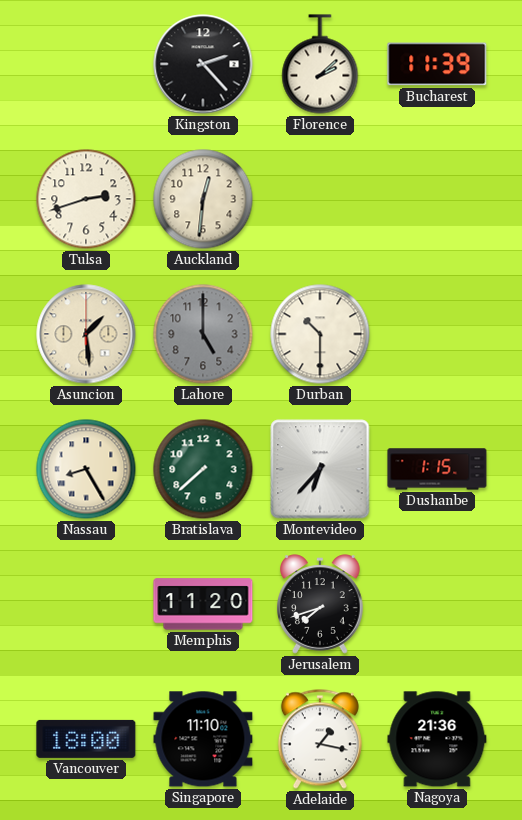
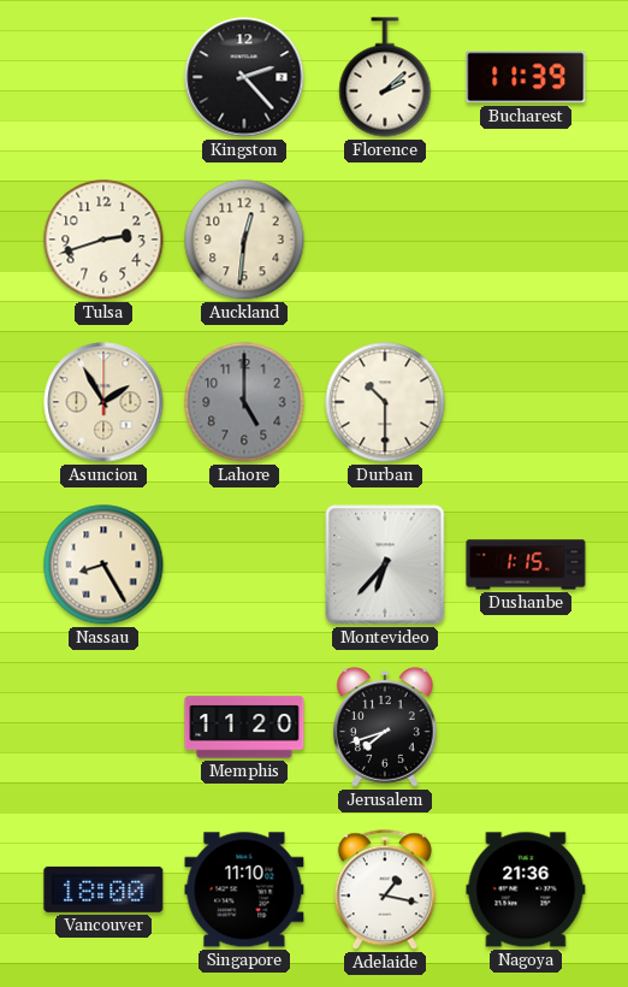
Asuncion: 1:29 -> 1:55
Bratislava: 7:38 -> none
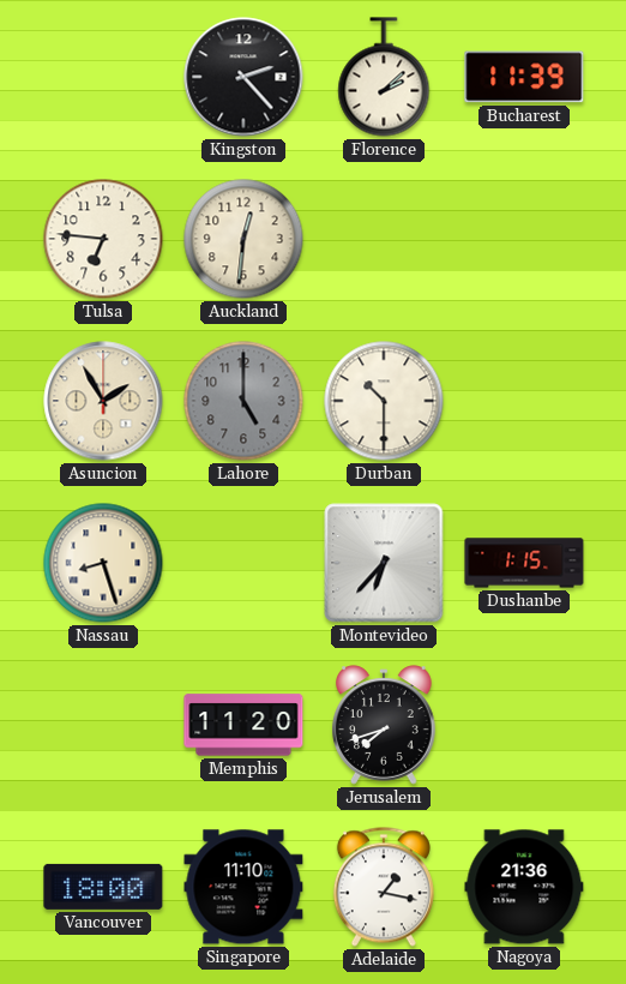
Tulsa: 2:42 -> 6:46
Nassau: 8:25 -> 8:27
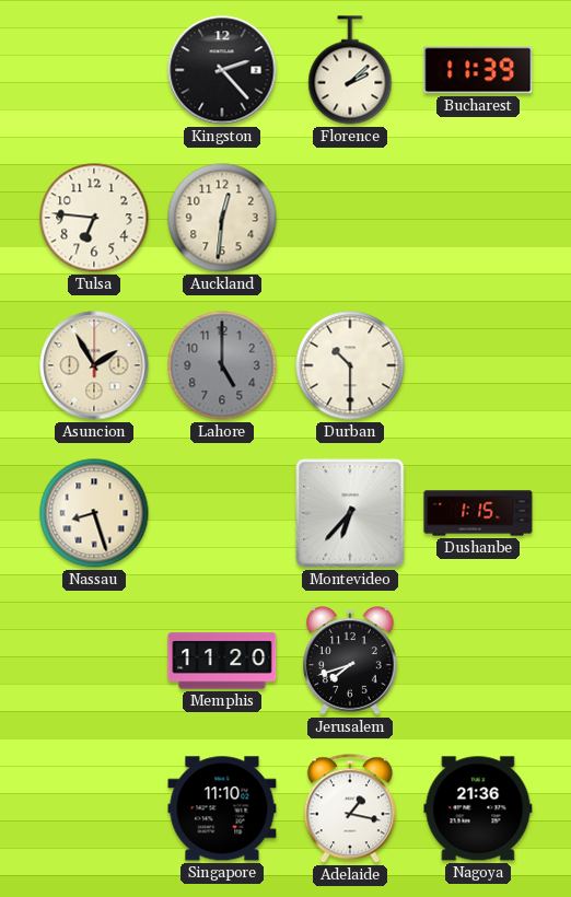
Vancouver: 18:00 -> none
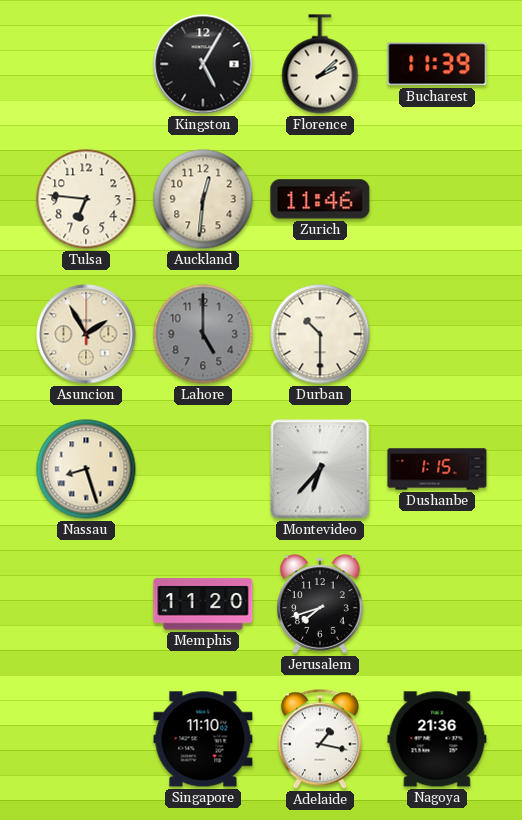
Kingston: 2:23 -> 5:05
Zurich: none -> 11:46
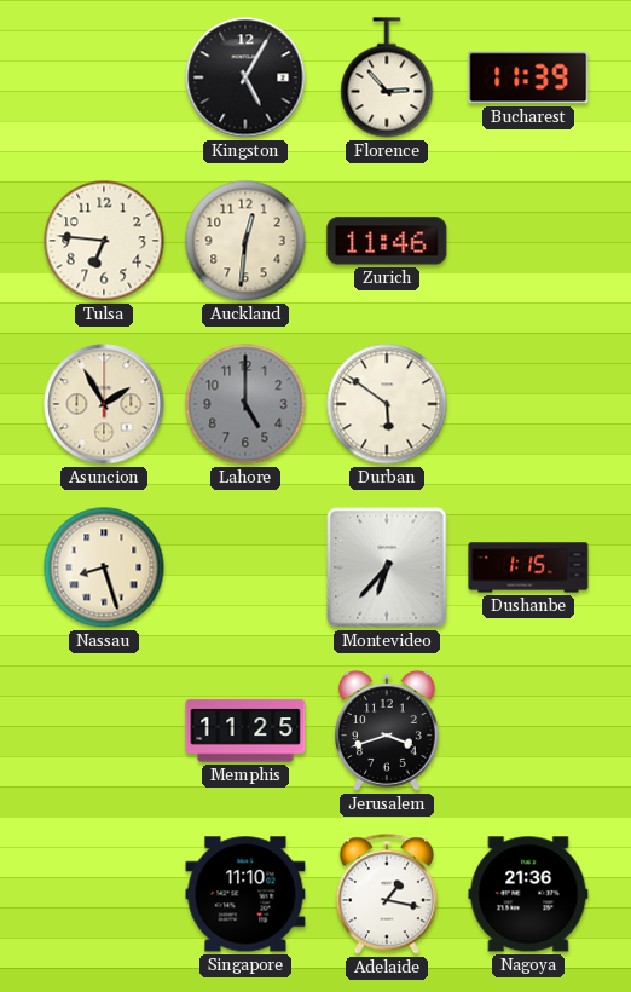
Florence: 2:08 -> 2:53
Durban: 10:30 -> 5:51
Memphis: 11:20 -> 11:25
Jerusalem: 7:42 -> 3:42
